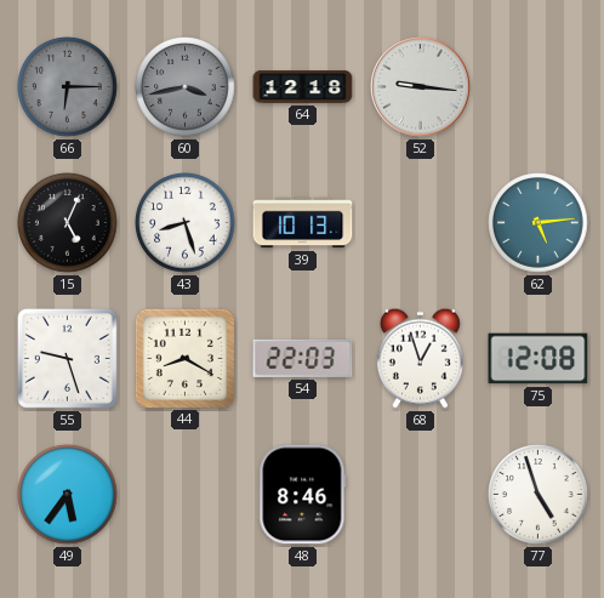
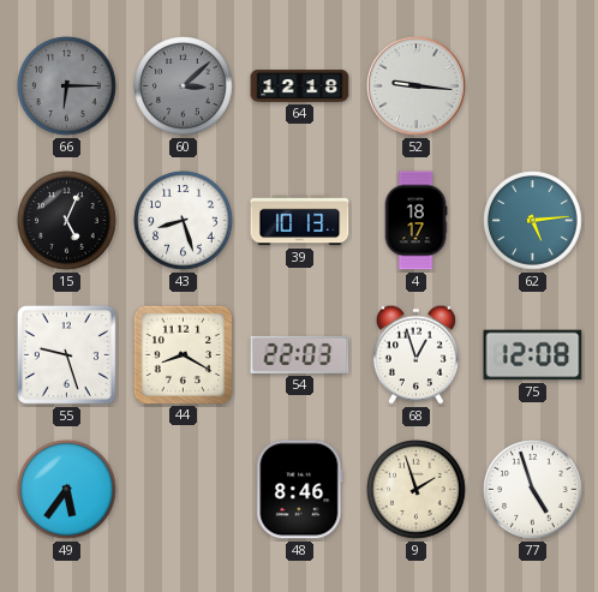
60: 3:43 -> 3:08
4: none -> 18:17
9: none -> 1:57
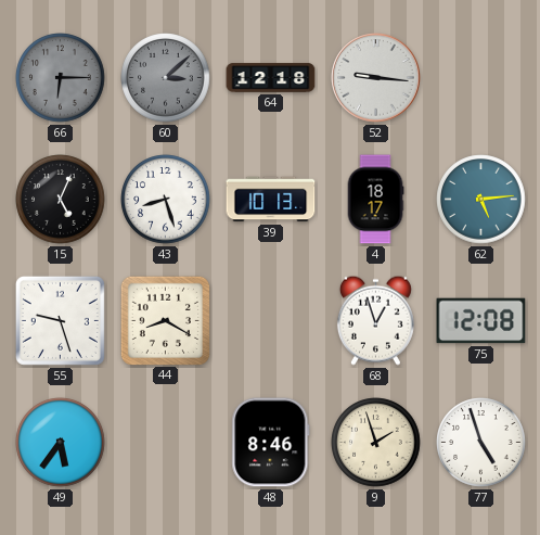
54: 22:03 -> none
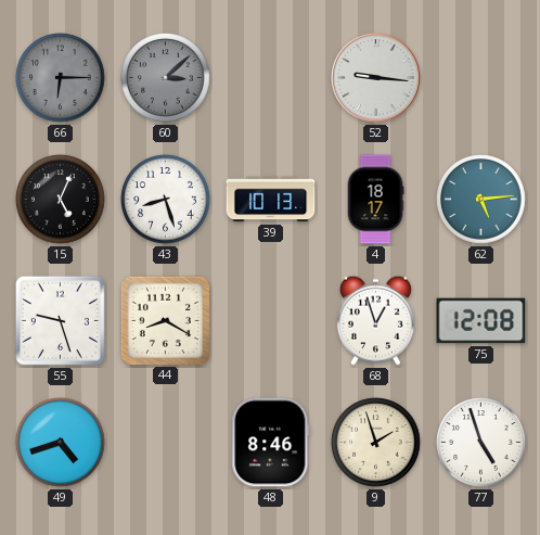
64: 12:18 -> none
49: 5:36 -> 4:42
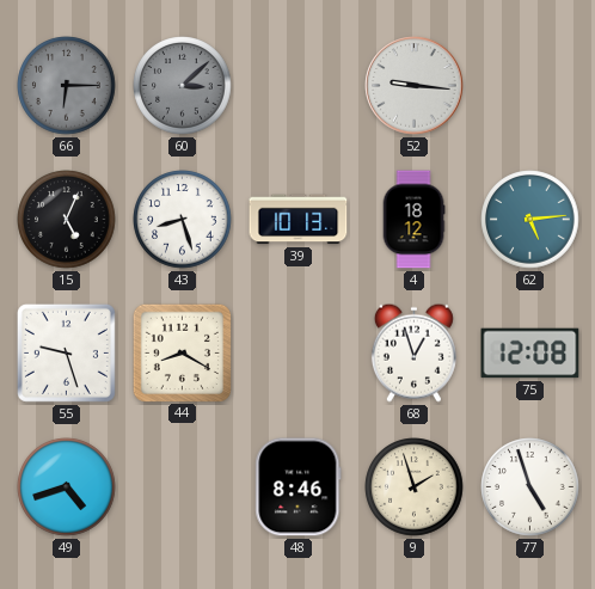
4: 18:17 -> 18:12
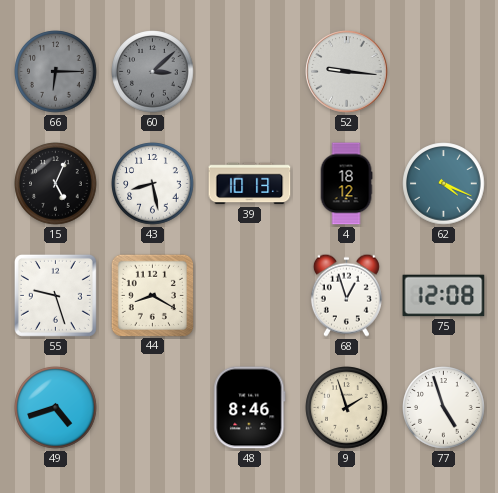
43: 8:27 -> 8:28
62: 5:14 -> 4:19
